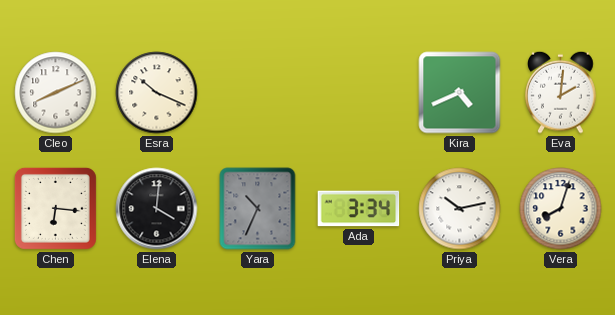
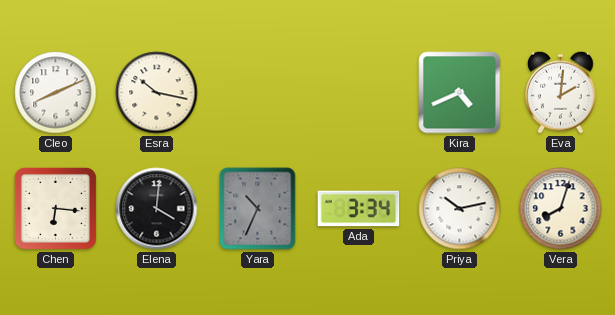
Esra: 10:19 -> 10:17
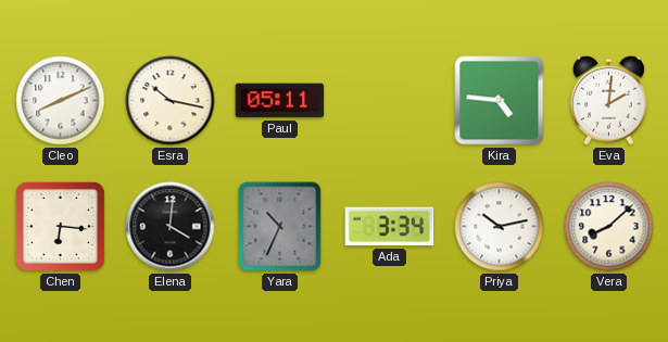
Paul: none -> 05:11
Kira: 4:41 -> 4:46
Vera: 8:03 -> 8:08
